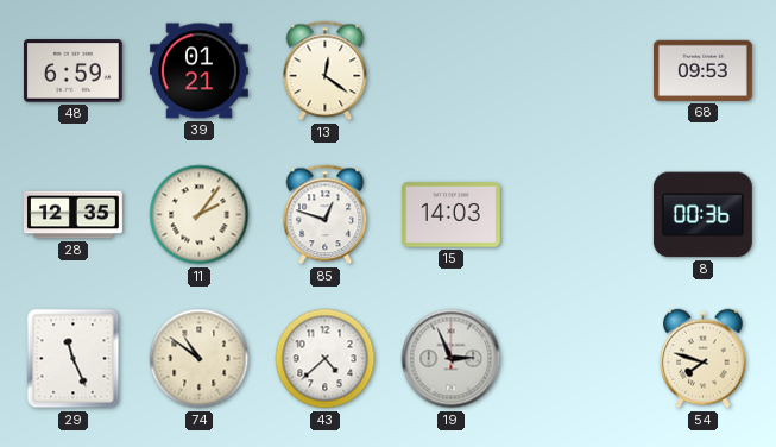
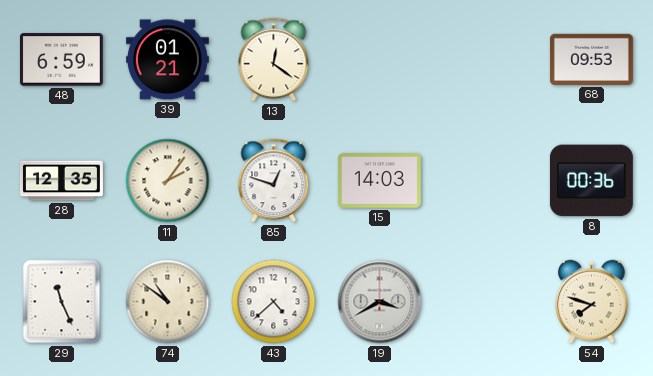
19: 2:56 -> 3:40
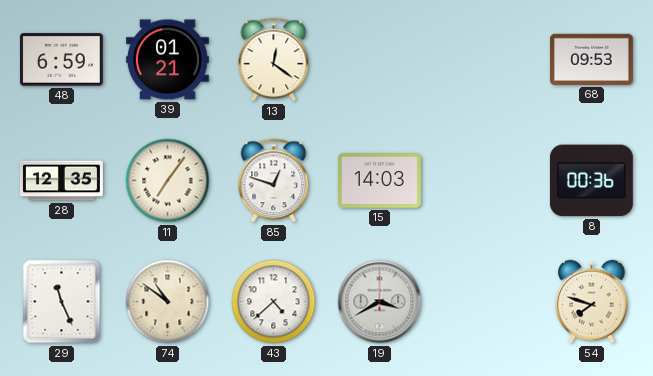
11: 2:06 -> 7:06
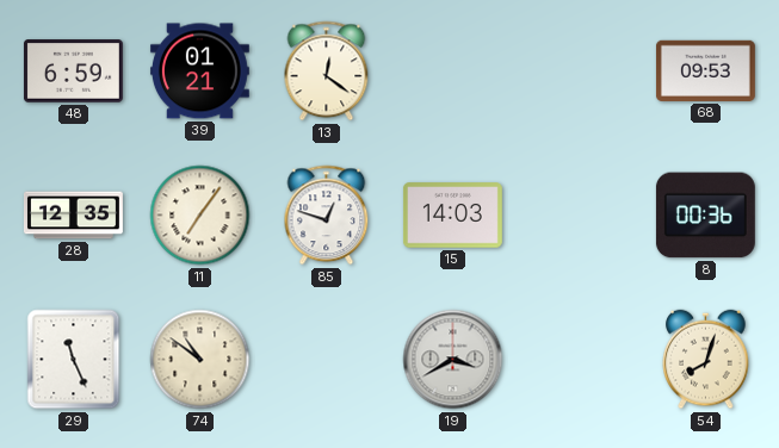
43: 4:38 -> none
54: 7:48 -> 8:03
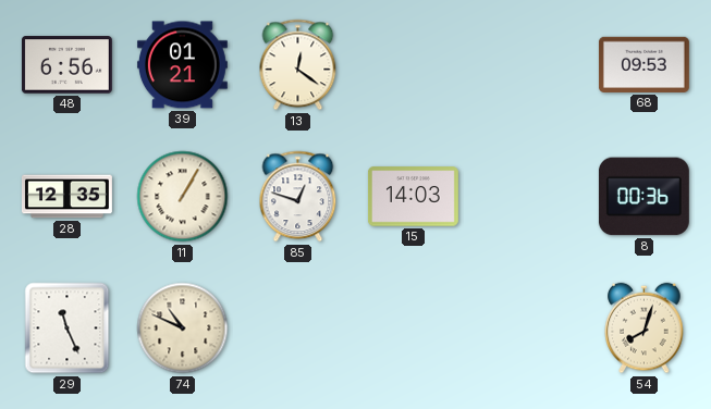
48: 6:59 -> 6:56
11: 7:06 -> 1:05
74: 10:51 -> 10:49
19: 3:40 -> none
